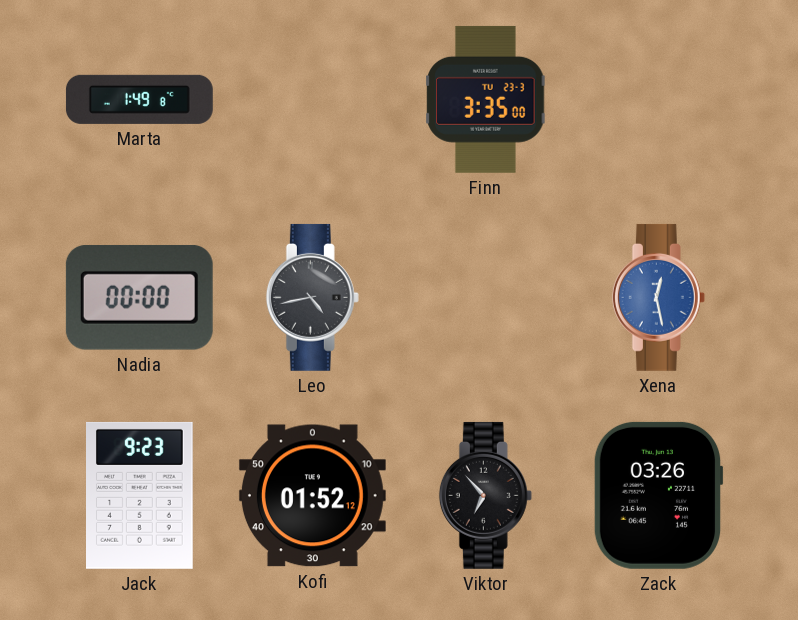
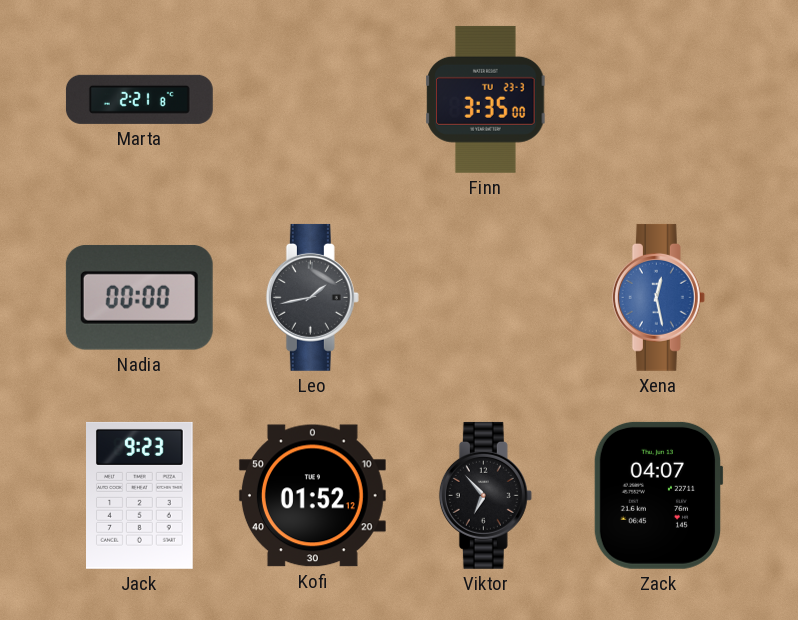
Marta: 1:49 -> 2:21
Leo: 4:43 -> 1:43
Zack: 03:26 -> 04:07
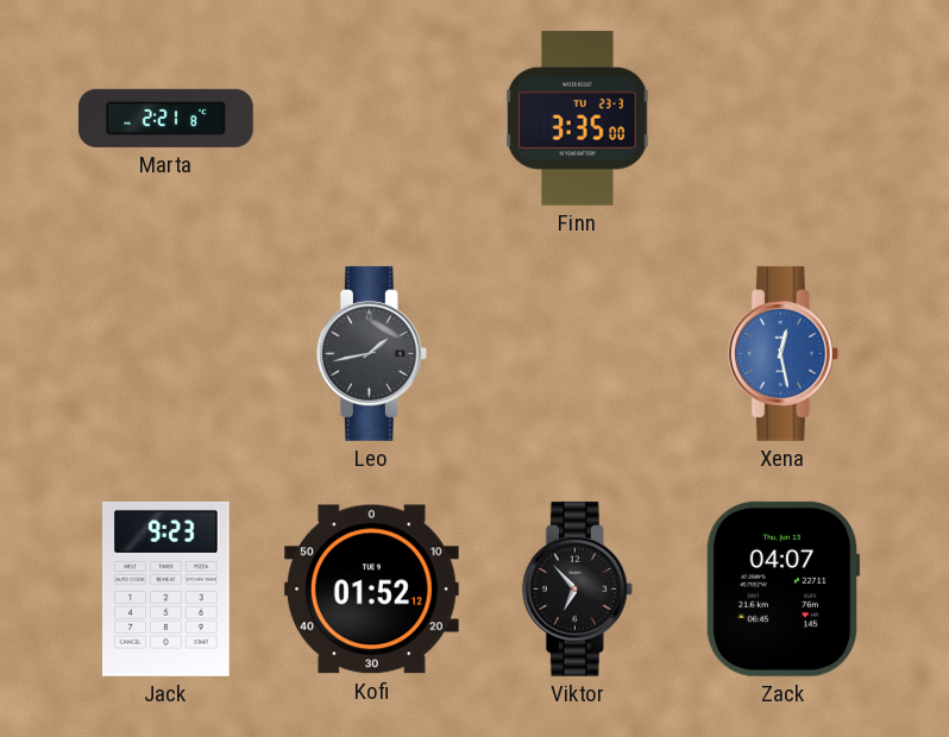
Nadia: 00:00 -> none
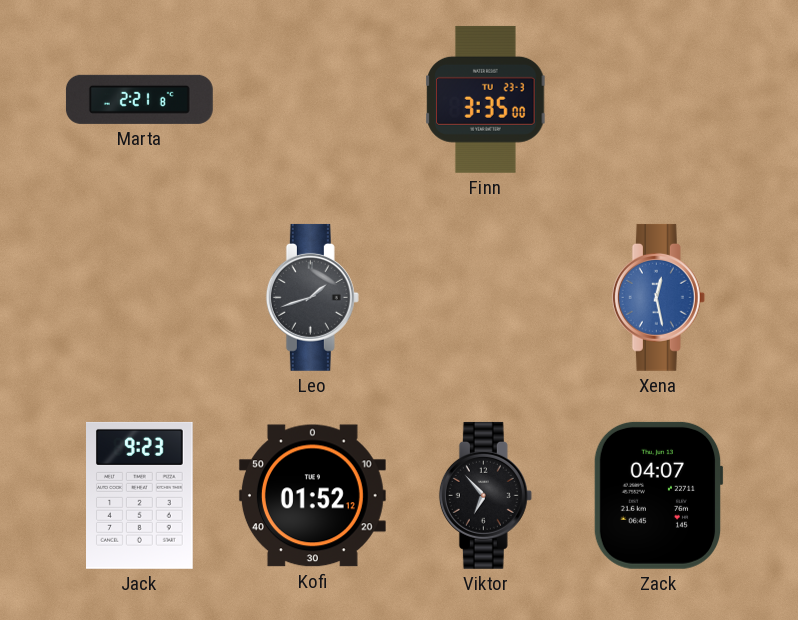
Leo: 1:43 -> 1:42
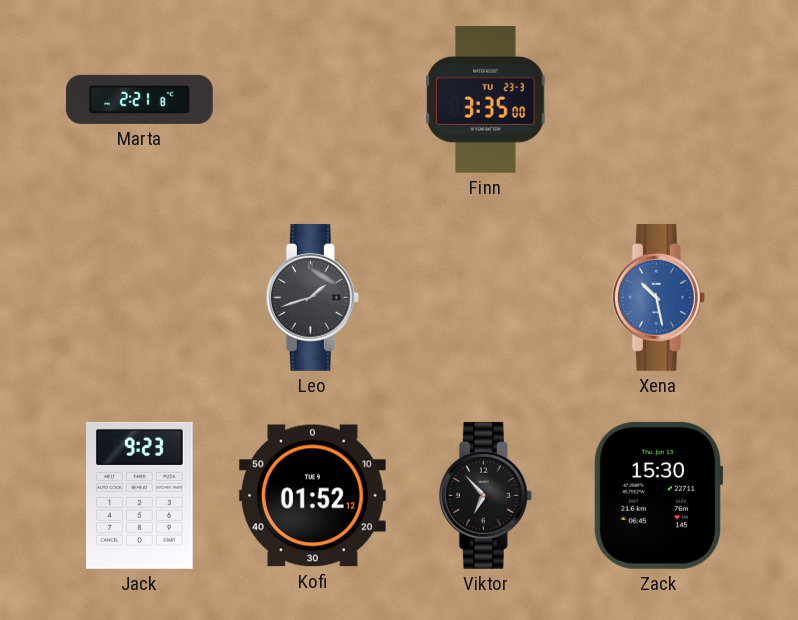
Xena: 12:28 -> 10:28
Zack: 04:07 -> 15:30
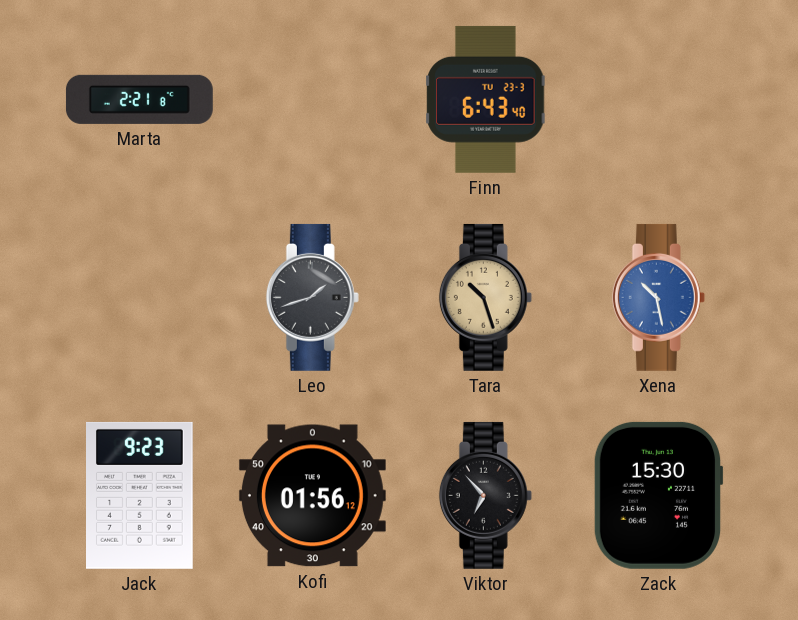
Finn: 3:35 -> 6:43
Tara: none -> 10:27
Kofi: 01:52 -> 01:56
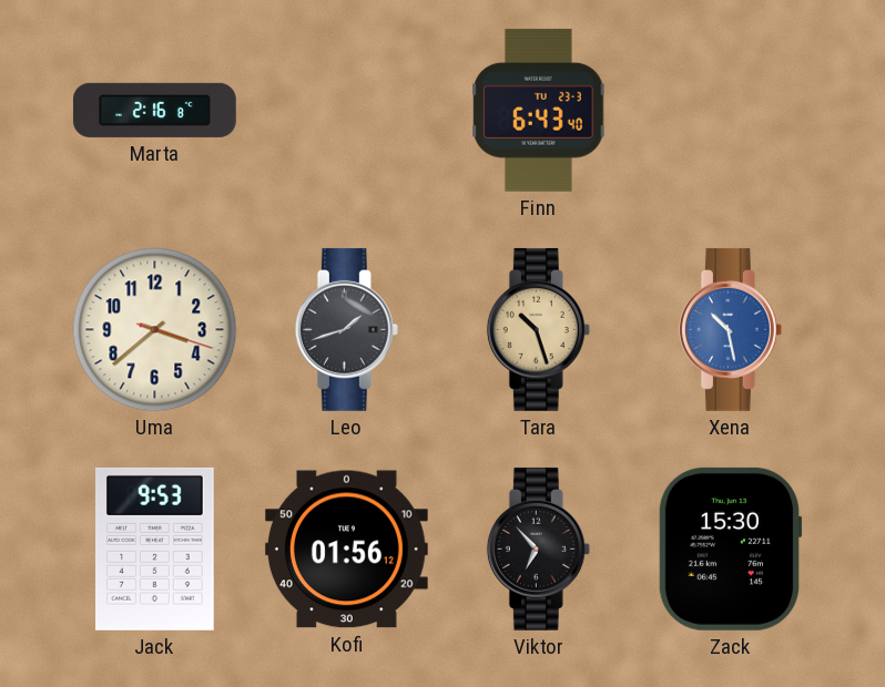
Marta: 2:21 -> 2:16
Uma: none -> 3:38
Jack: 9:23 -> 9:53
